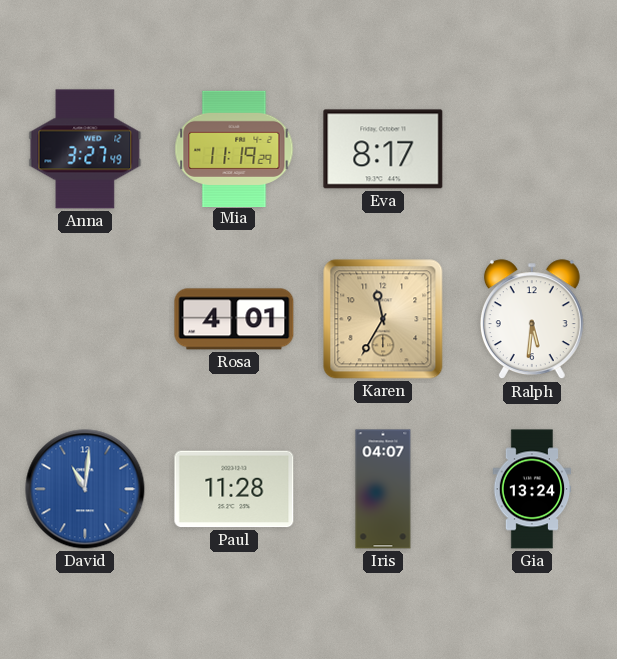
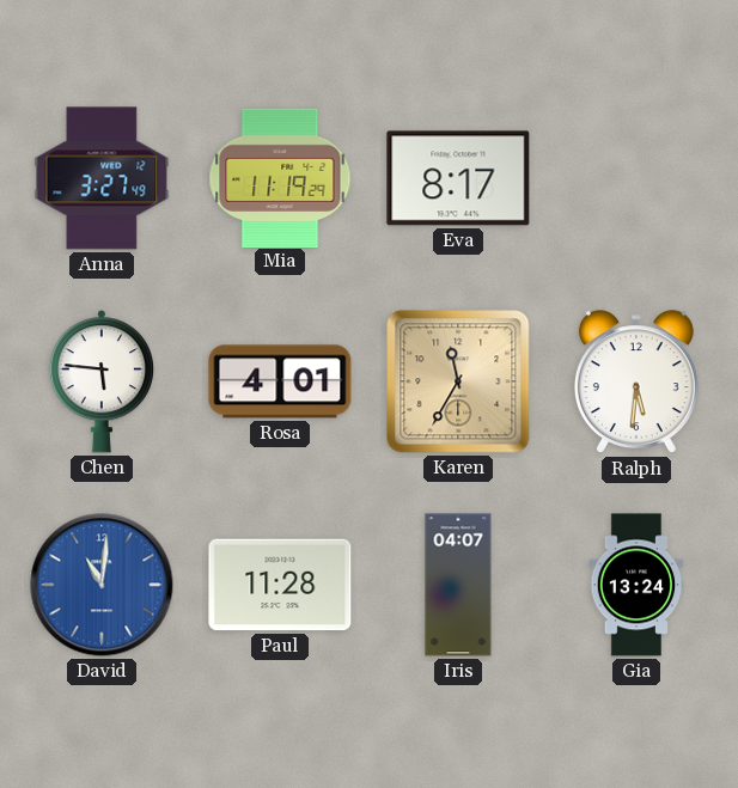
Chen: none -> 5:46
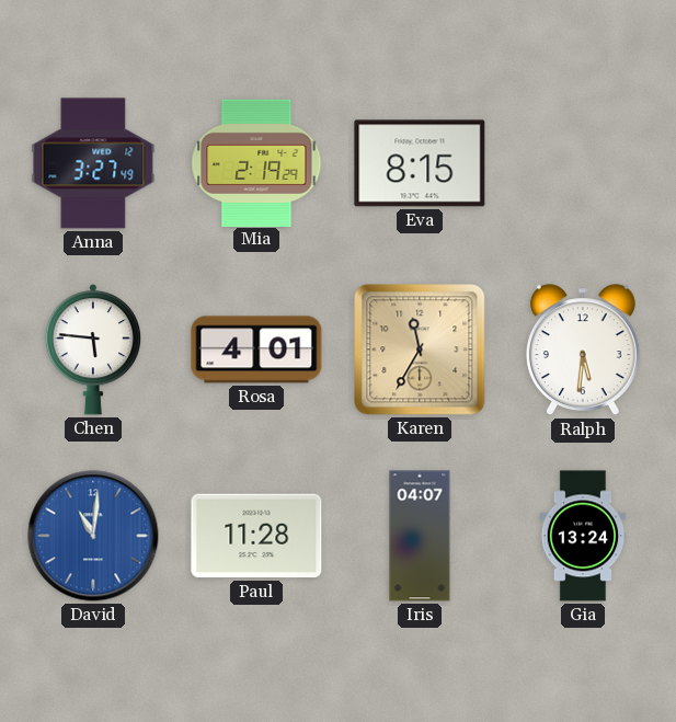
Mia: 11:19 -> 2:19
Eva: 8:17 -> 8:15
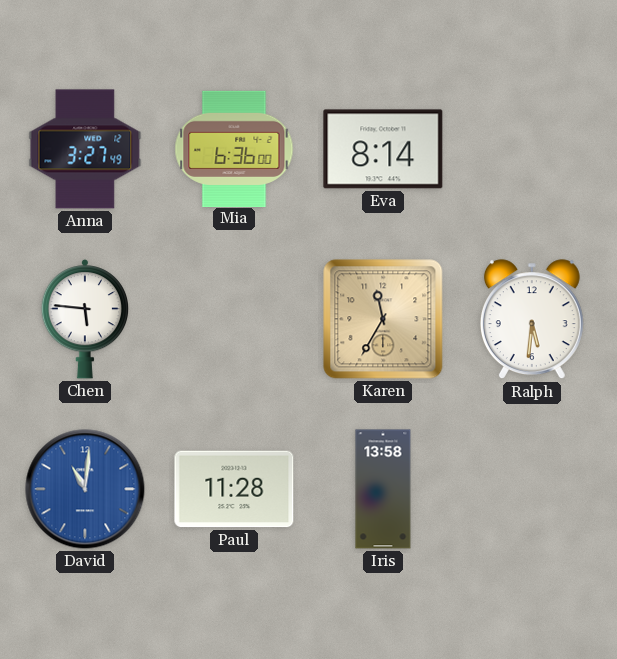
Mia: 2:19 -> 6:36
Eva: 8:15 -> 8:14
Rosa: 4:01 -> none
Iris: 04:07 -> 13:58
Gia: 13:24 -> none
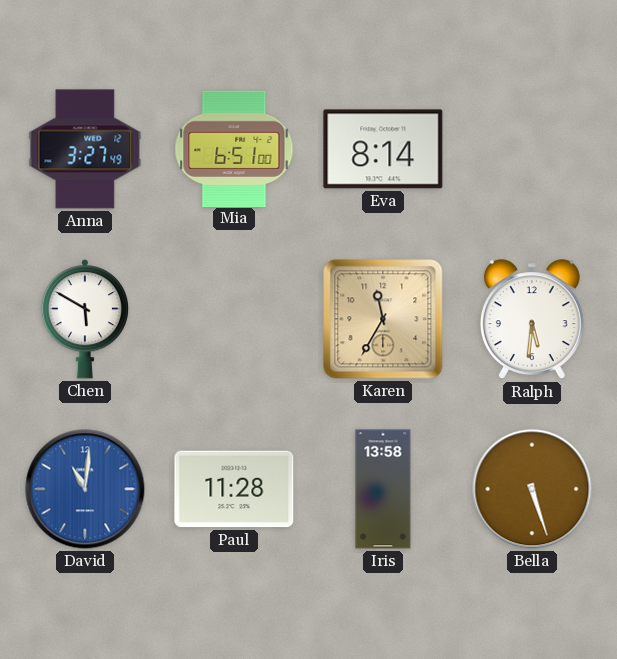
Mia: 6:36 -> 6:51
Chen: 5:46 -> 5:50
Bella: none -> 5:27
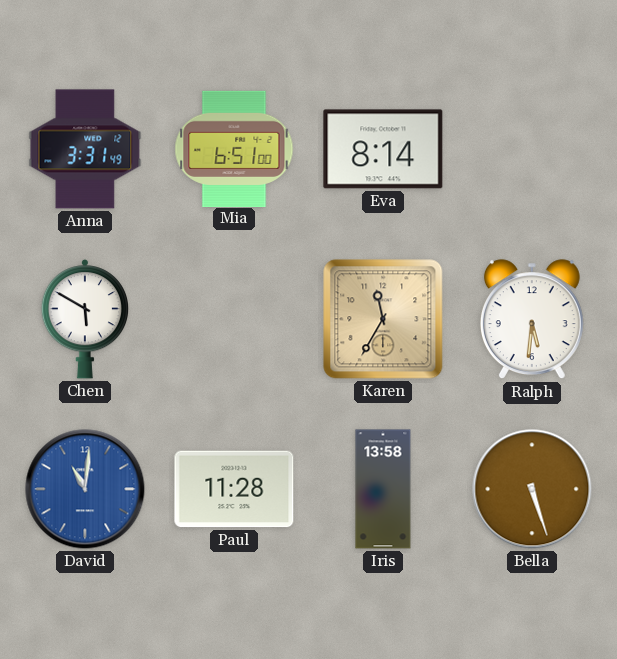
Anna: 3:27 -> 3:31
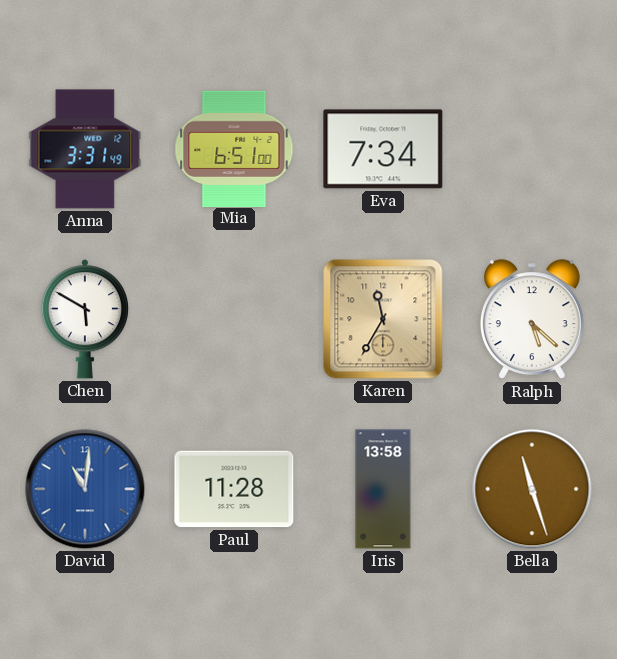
Eva: 8:14 -> 7:34
Ralph: 5:31 -> 5:22
Bella: 5:27 -> 11:27
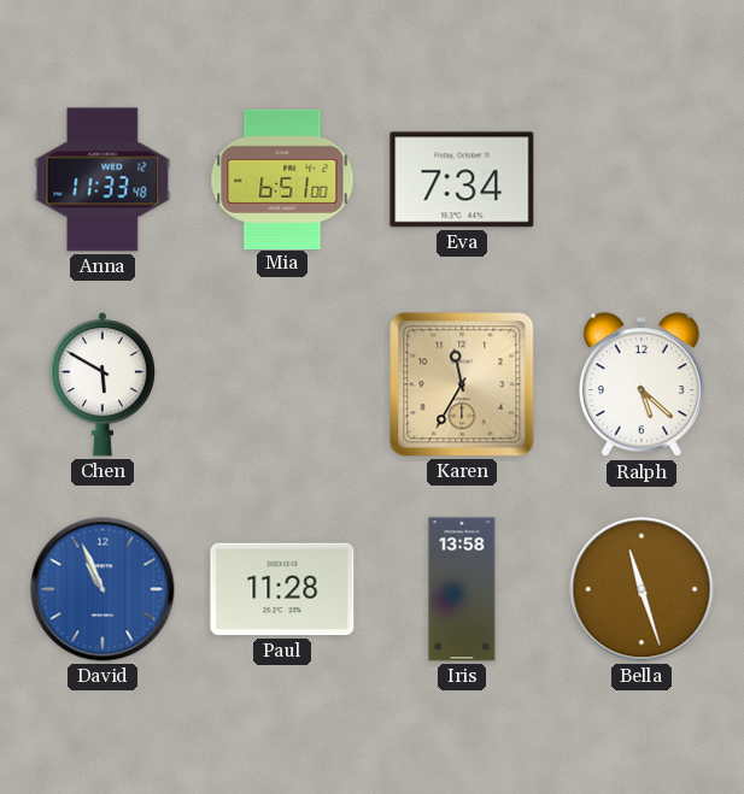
Anna: 3:31 -> 11:33
David: 11:01 -> 10:56
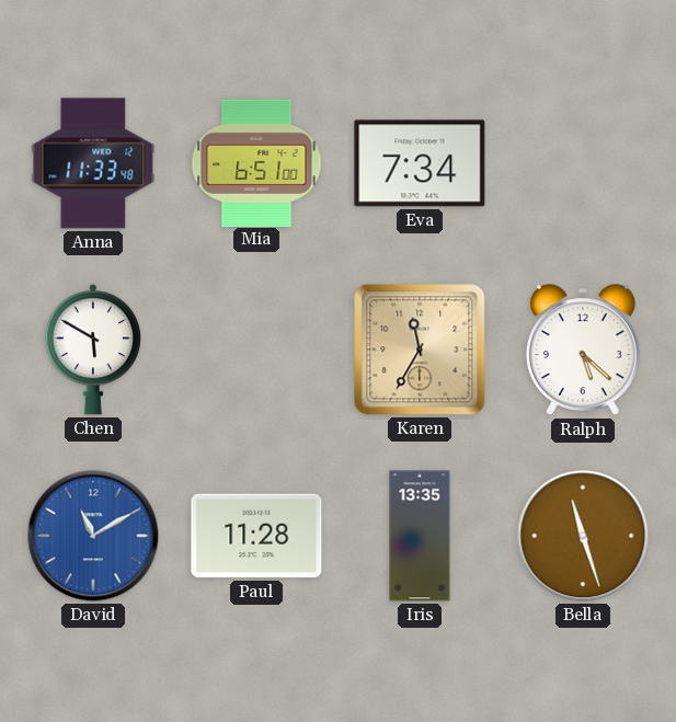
David: 10:56 -> 11:10
Iris: 13:58 -> 13:35
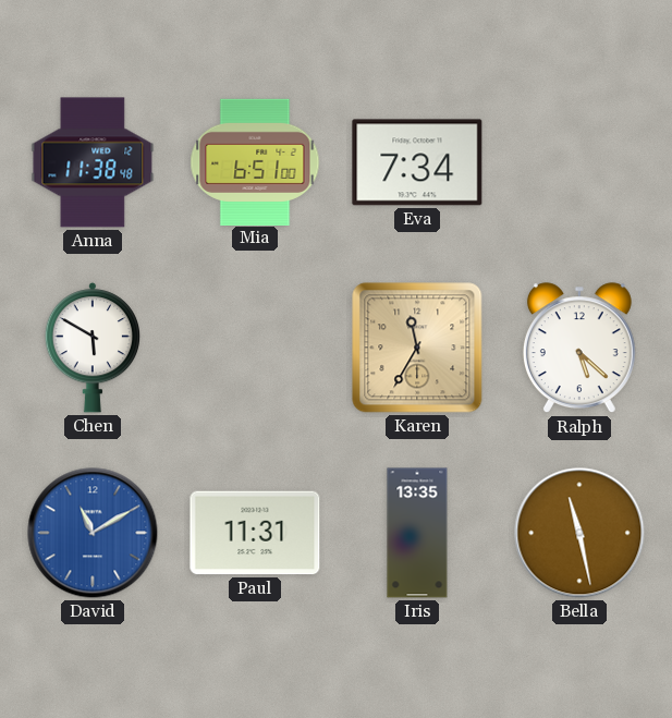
Anna: 11:33 -> 11:38
Paul: 11:28 -> 11:31
Bella: 11:27 -> 11:28
